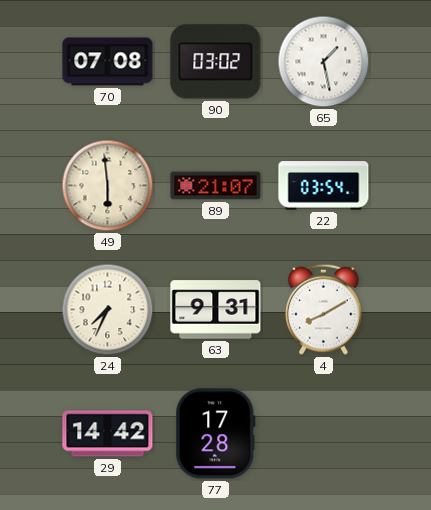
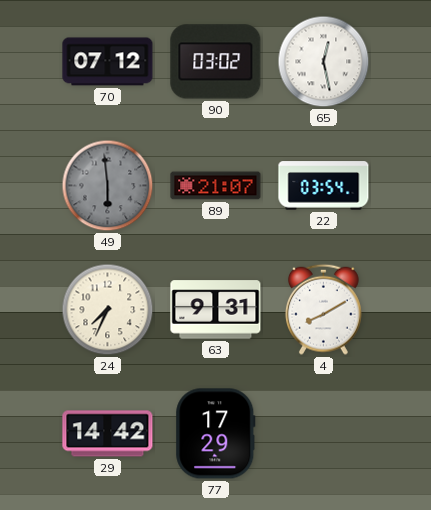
70: 07:08 -> 07:12
65: 1:28 -> 12:28
49 dial: cream -> grey
77: 17:28 -> 17:29
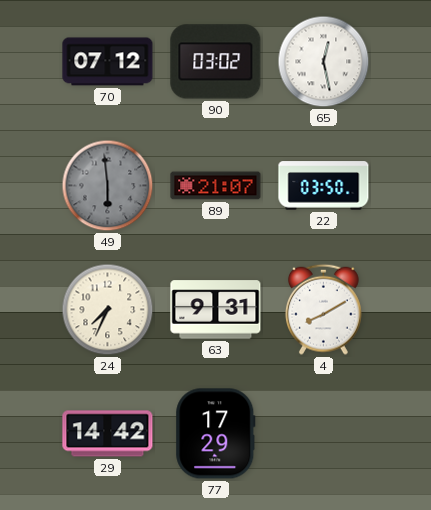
22: 03:54 -> 03:50
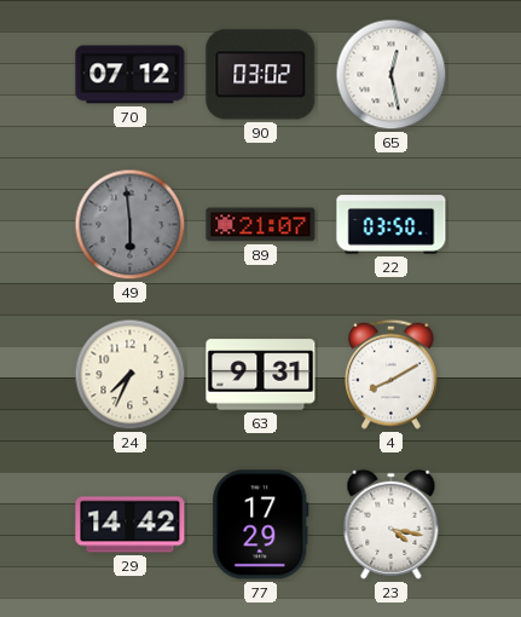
23: none -> 4:17
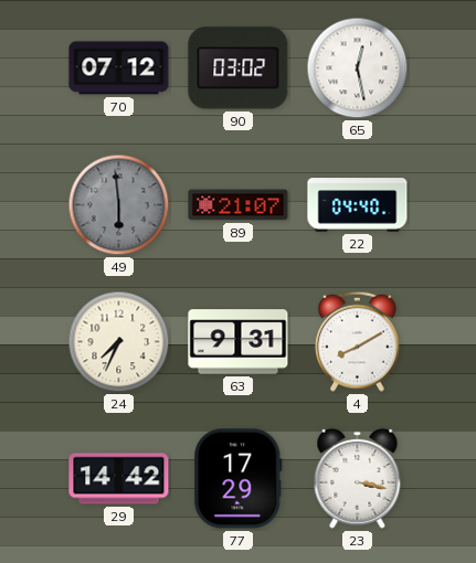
22: 03:50 -> 04:40
23: 4:17 -> 3:17
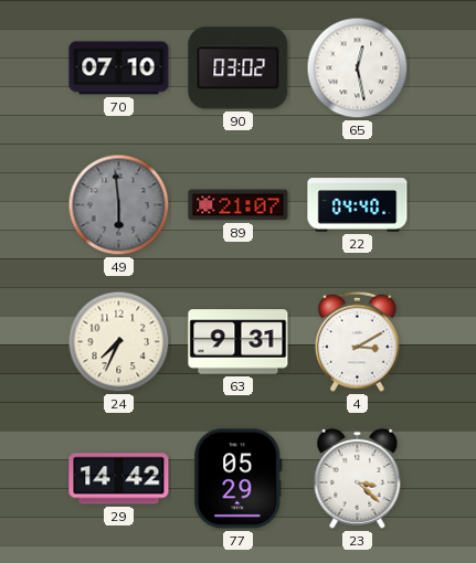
70: 07:12 -> 07:10
4: 8:10 -> 3:10
77: 17:29 -> 05:29
23: 3:17 -> 3:22
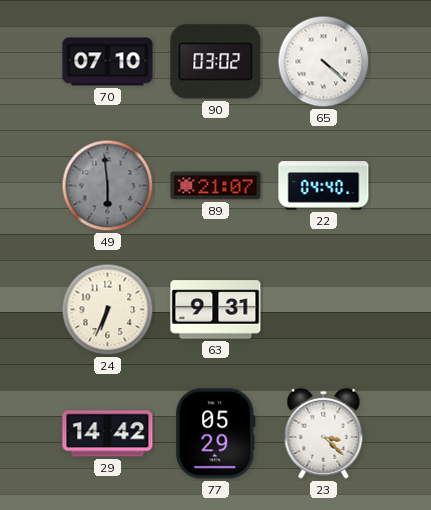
65: 12:28 -> 4:22
24: 7:34 -> 6:34
4: 3:10 -> none
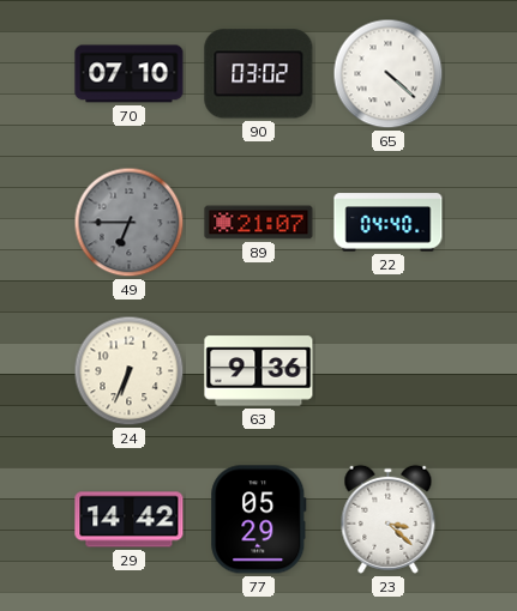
49: 5:59 -> 6:45
63: 9:31 -> 9:36
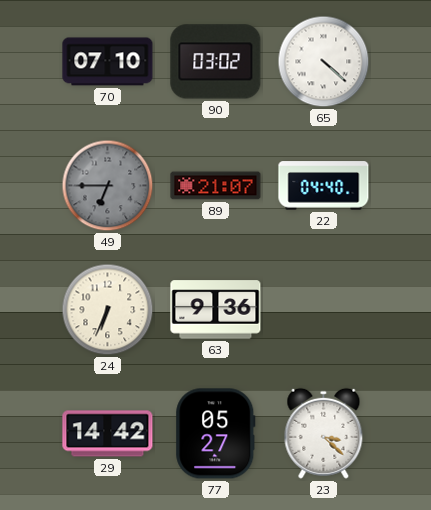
77: 05:29 -> 05:27
